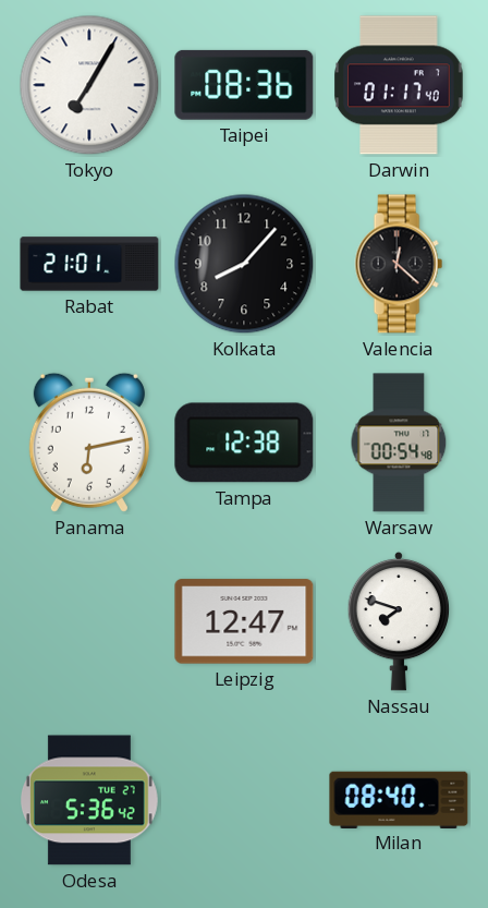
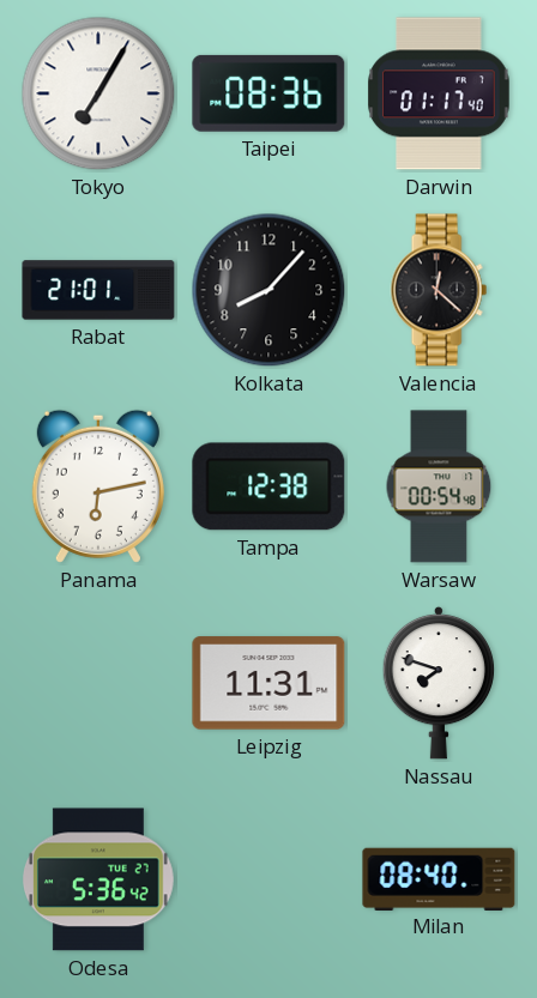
Leipzig: 12:47 -> 11:31
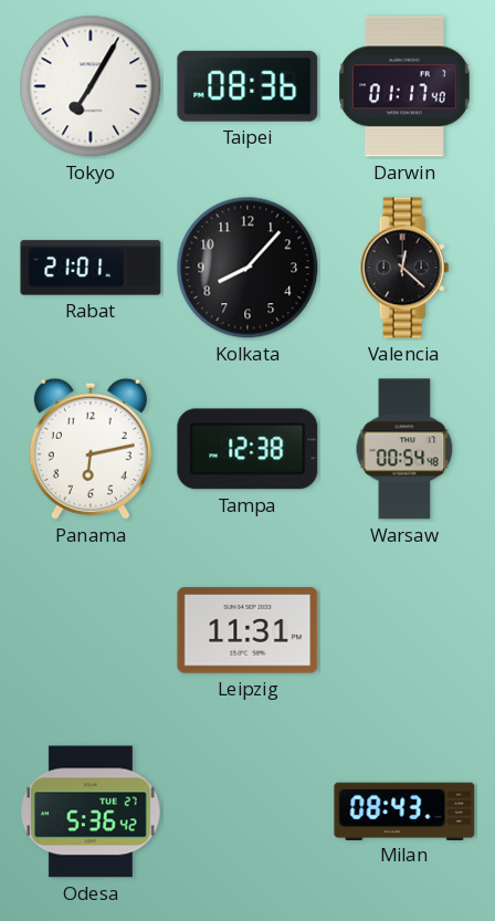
Nassau: 7:48 -> none
Milan: 08:40 -> 08:43
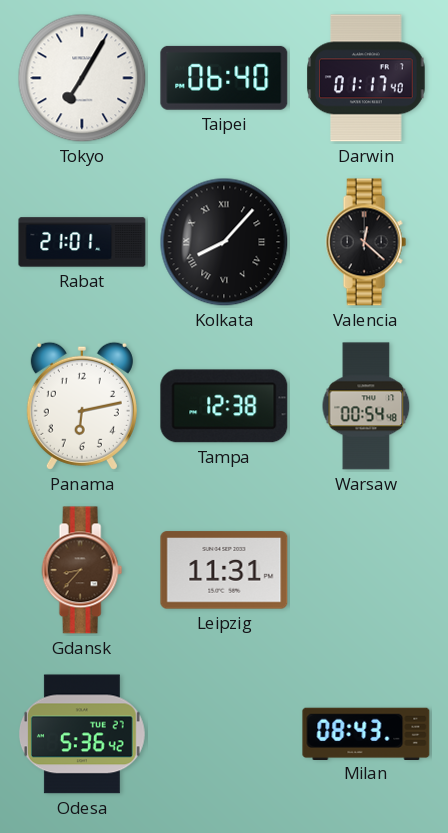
Taipei: 08:36 -> 06:40
Kolkata numerals: Arabic -> Roman
Gdansk: none -> 8:37
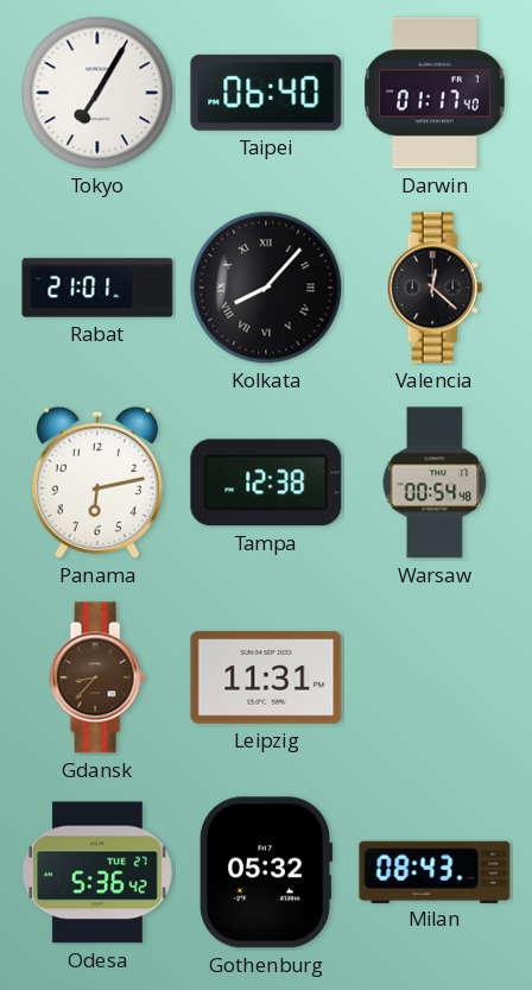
Gothenburg: none -> 05:32
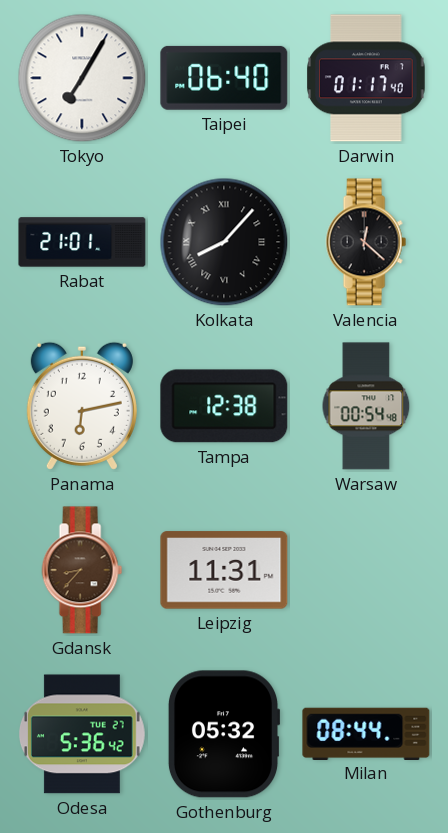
Milan: 08:43 -> 08:44
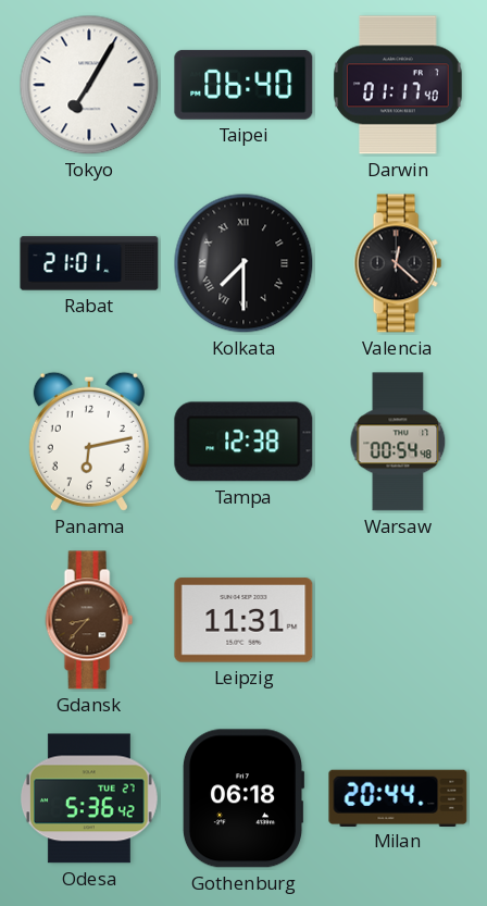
Kolkata: 8:07 -> 7:30
Gothenburg: 05:32 -> 06:18
Milan: 08:44 -> 20:44
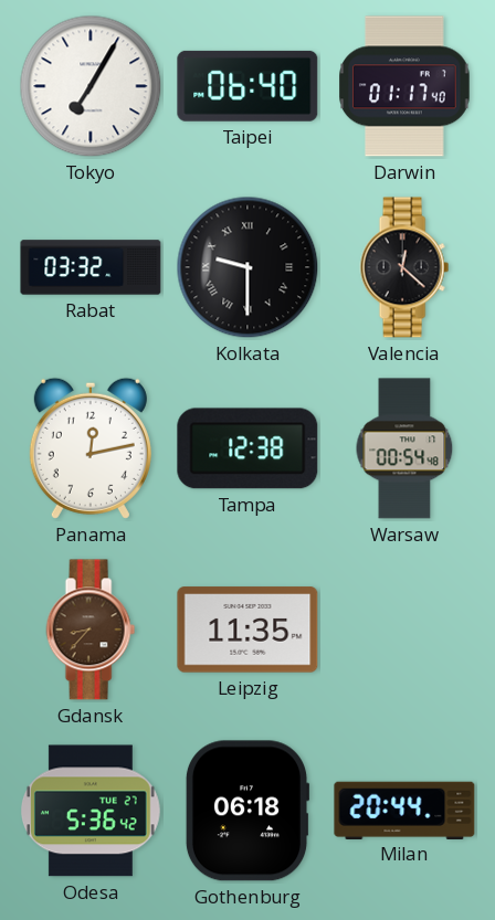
Rabat: 21:01 -> 03:32
Kolkata: 7:30 -> 9:30
Panama: 6:13 -> 12:13
Leipzig: 11:31 -> 11:35
